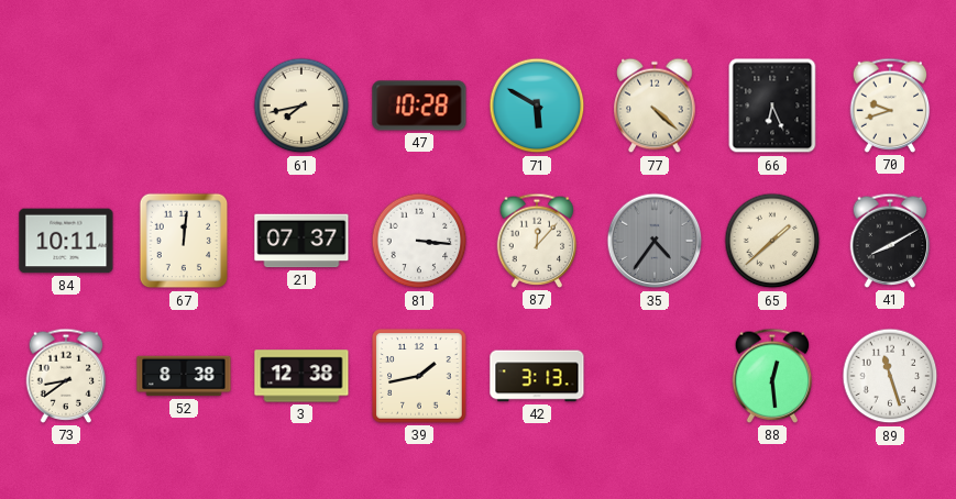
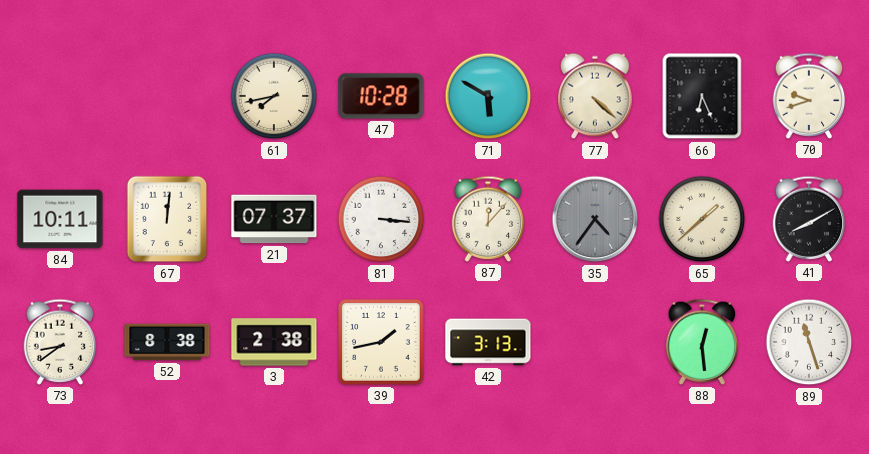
3: 12:38 -> 2:38
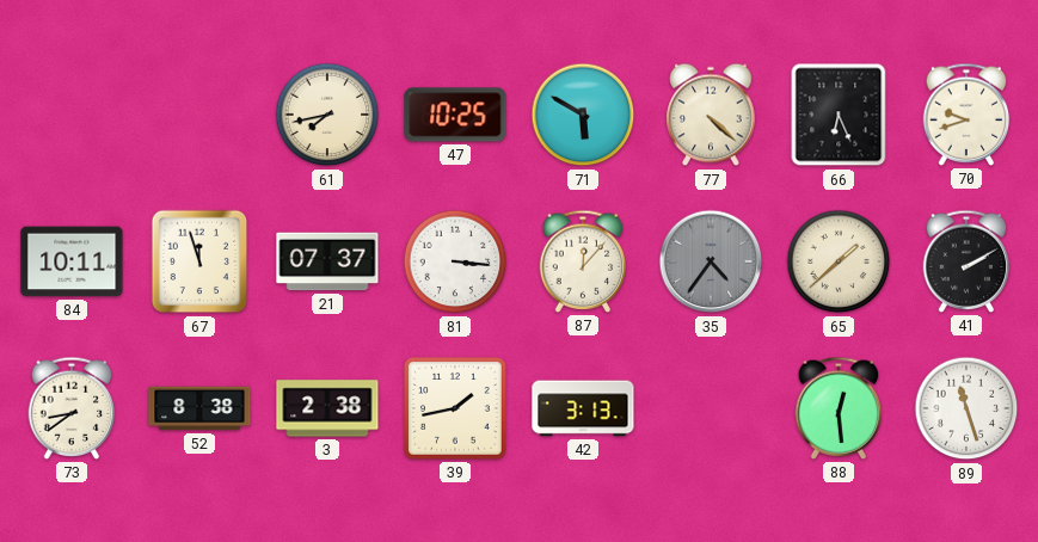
47: 10:28 -> 10:25
67: 12:01 -> 11:57
41: 8:10 -> 2:10
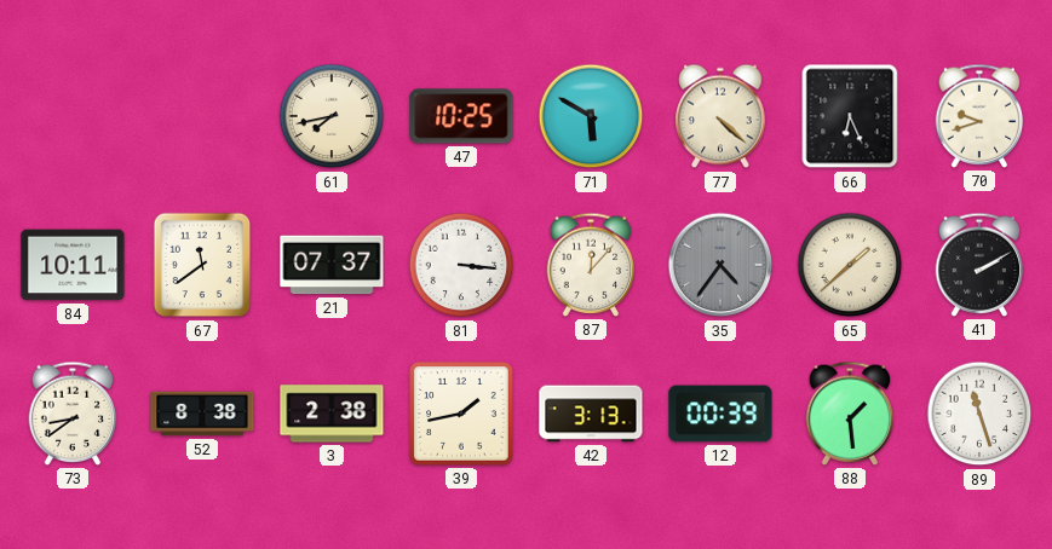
67: 11:57 -> 11:39
12: none -> 00:39
88: 12:29 -> 1:29
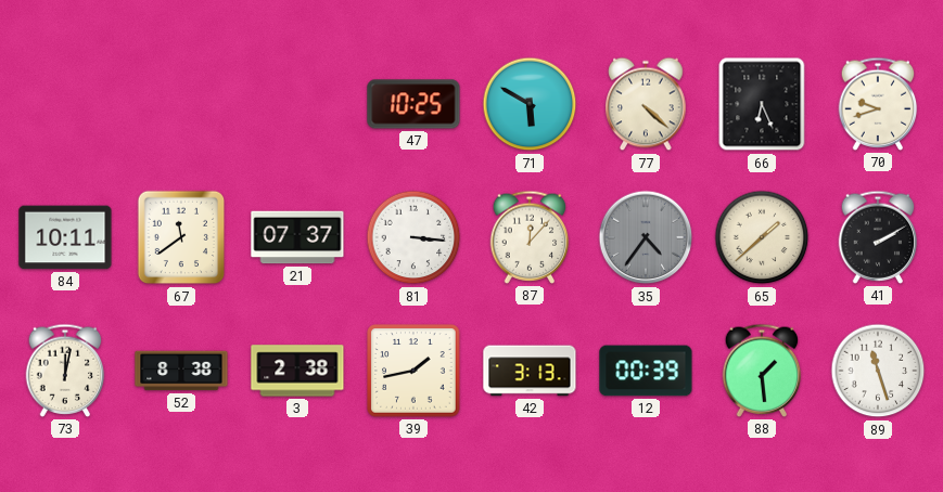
61: 7:43 -> none
73: 8:39 -> 12:02
